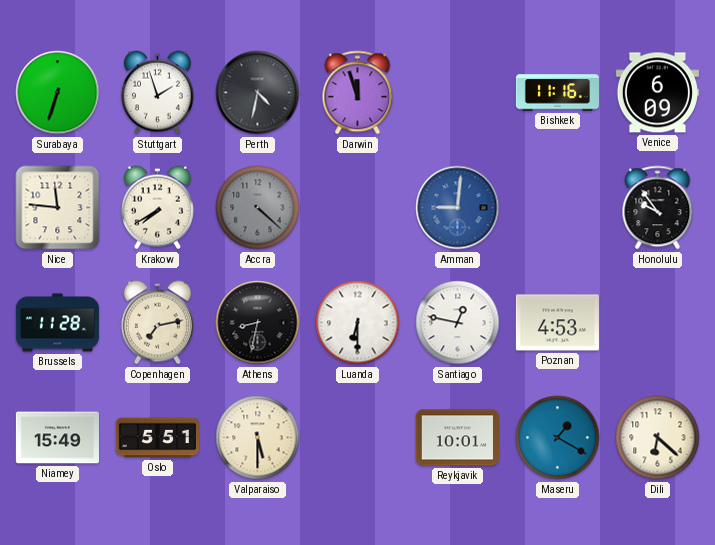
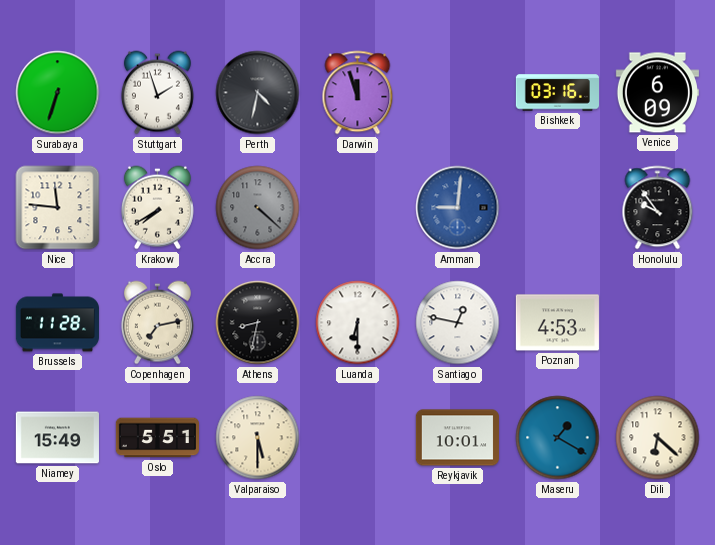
Bishkek: 11:16 -> 03:16
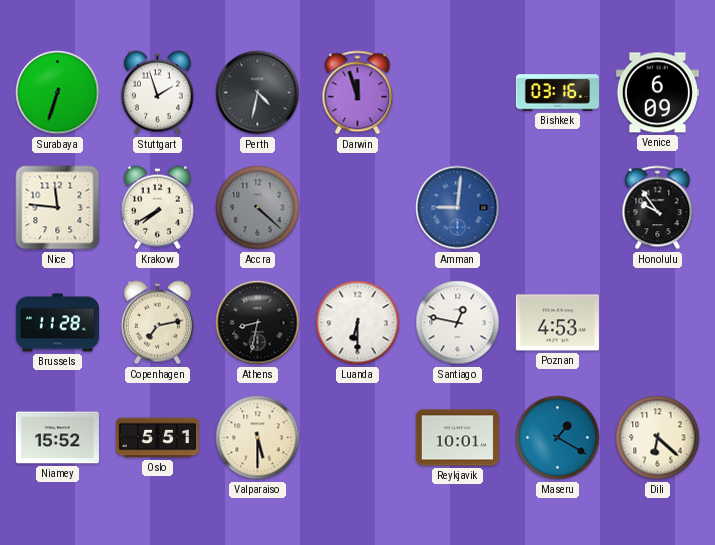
Niamey: 15:49 -> 15:52
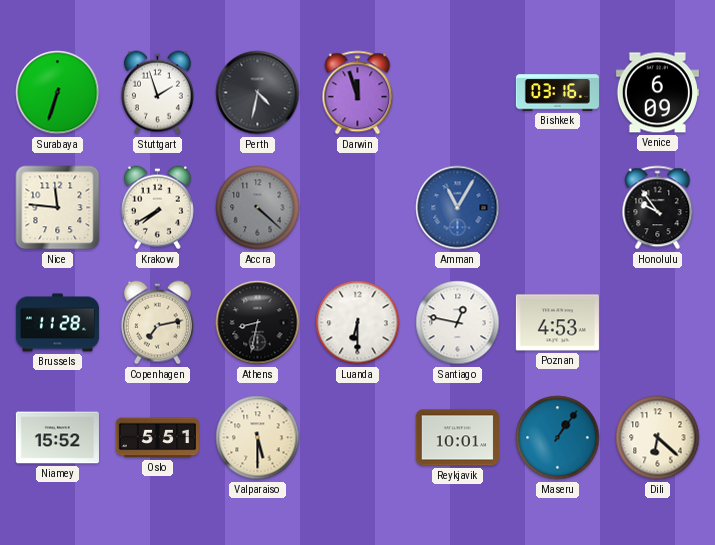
Amman: 9:01 -> 11:05
Maseru: 1:20 -> 1:06
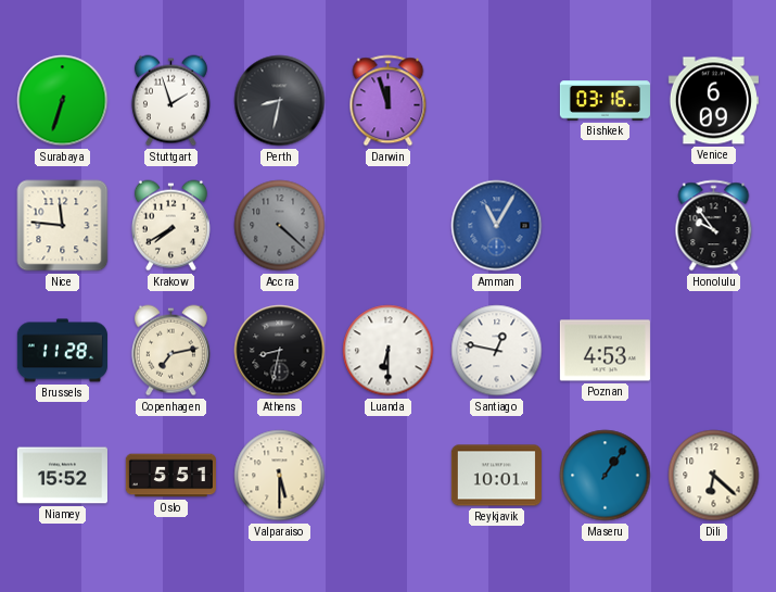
Perth: 4:32 -> 8:32
